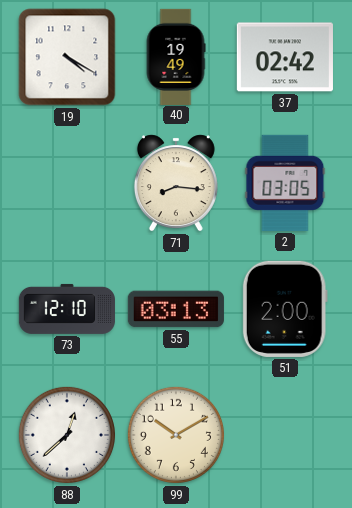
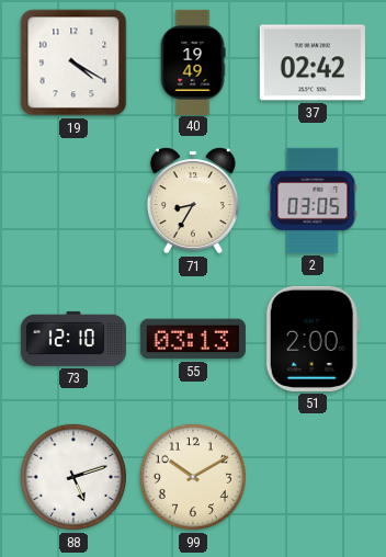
71: 8:16 -> 8:35
88: 12:38 -> 5:12
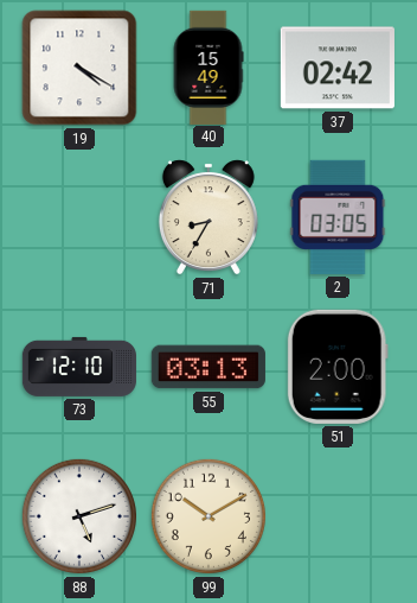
40: 19:49 -> 15:49
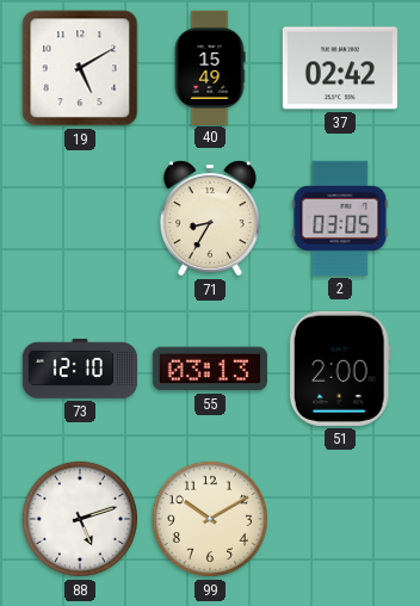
19: 4:20 -> 5:10
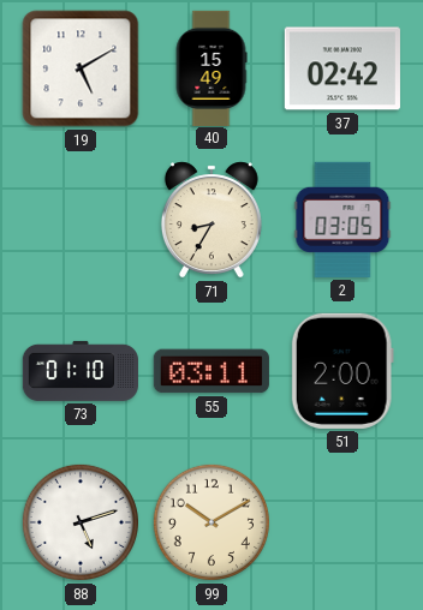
73: 12:10 -> 01:10
55: 03:13 -> 03:11
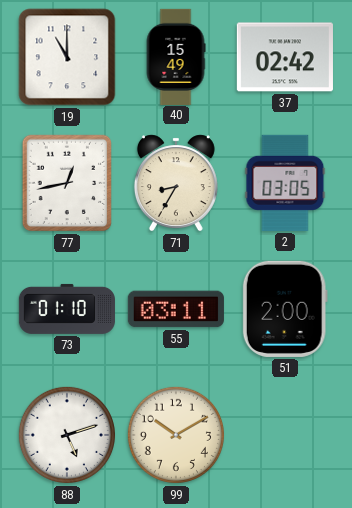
19: 5:10 -> 11:00
77: none -> 12:43
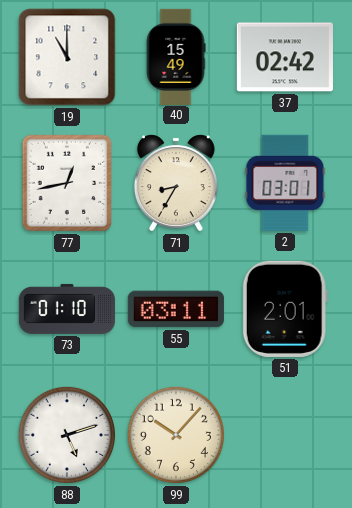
2: 03:05 -> 03:01
51: 2:00 -> 2:01
99: 10:10 -> 10:07
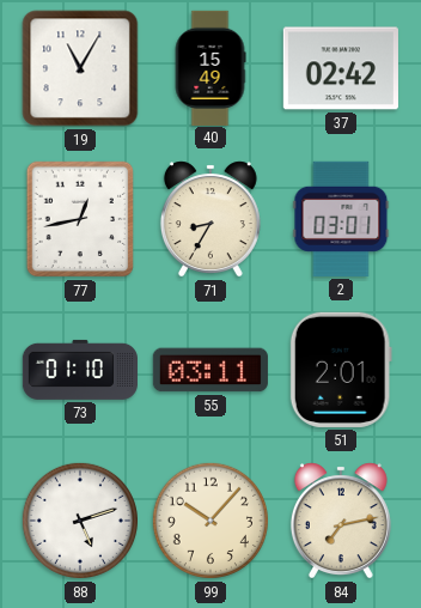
19: 11:00 -> 11:05
84: none -> 7:13
